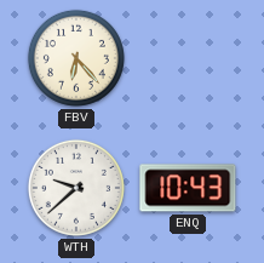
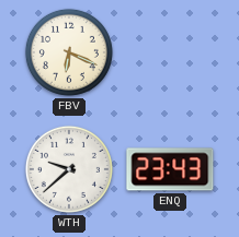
FBV: 6:23 -> 6:19
ENQ: 10:43 -> 23:43
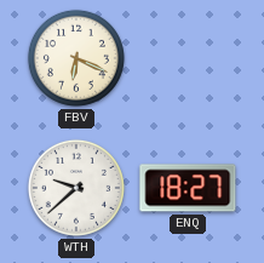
ENQ: 23:43 -> 18:27
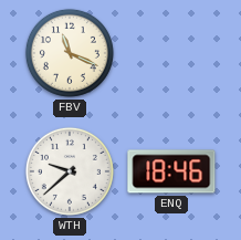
FBV: 6:19 -> 11:19
ENQ: 18:27 -> 18:46
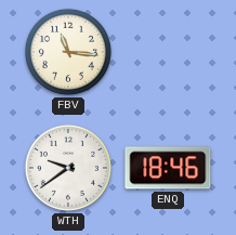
FBV: 11:19 -> 11:16
WTH: 9:38 -> 9:39
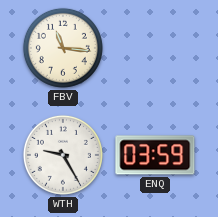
WTH: 9:39 -> 9:25
ENQ: 18:46 -> 03:59
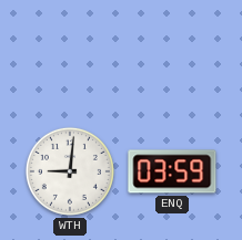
FBV: 11:16 -> none
WTH: 9:25 -> 9:01
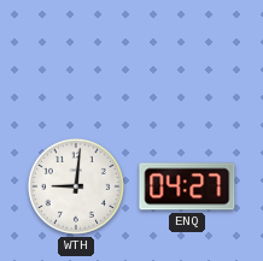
ENQ: 03:59 -> 04:27
